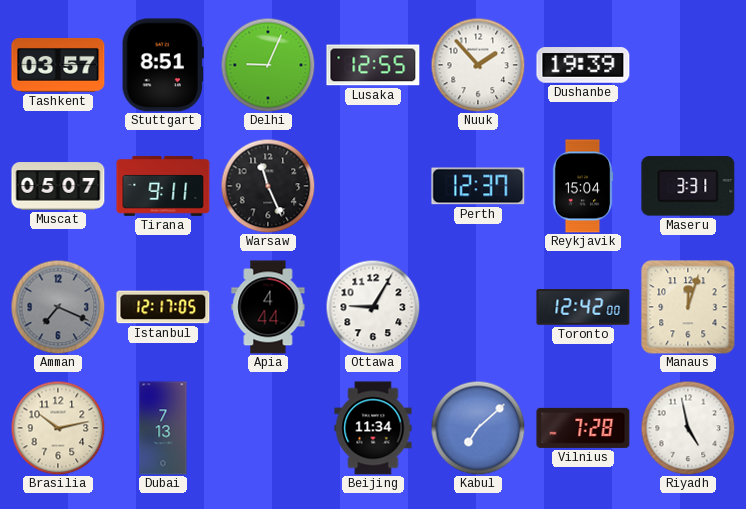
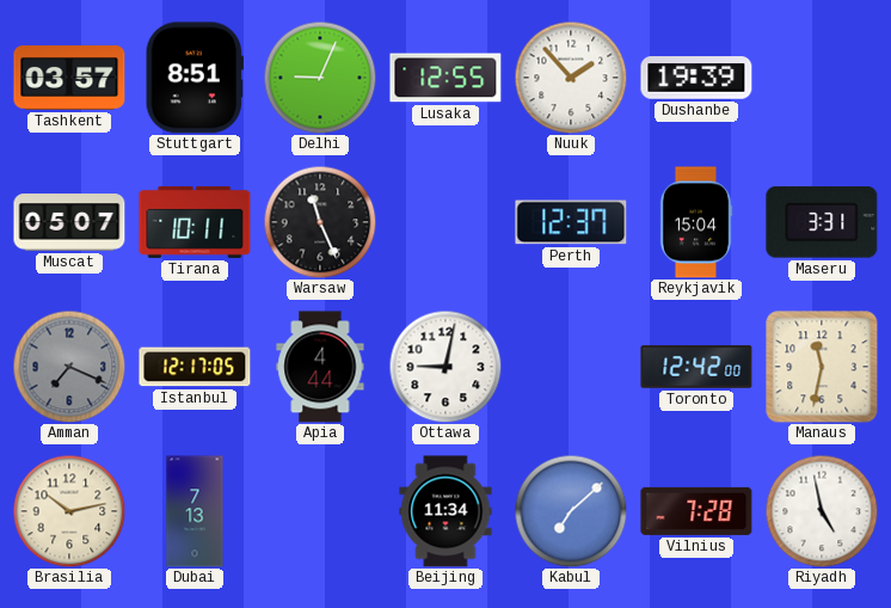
Tirana: 9:11 -> 10:11
Ottawa: 9:05 -> 9:02
Manaus: 12:03 -> 11:32
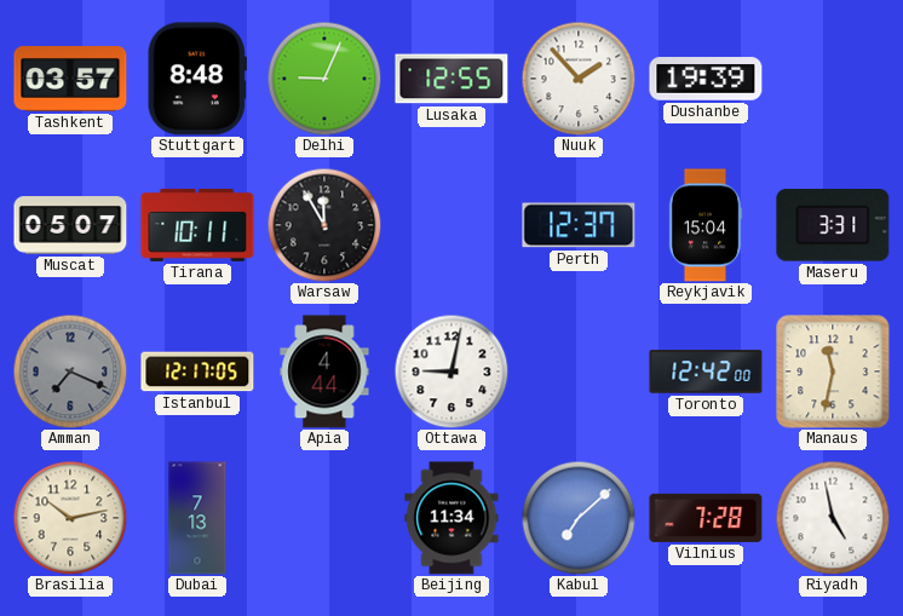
Stuttgart: 8:51 -> 8:48
Warsaw: 11:26 -> 11:55
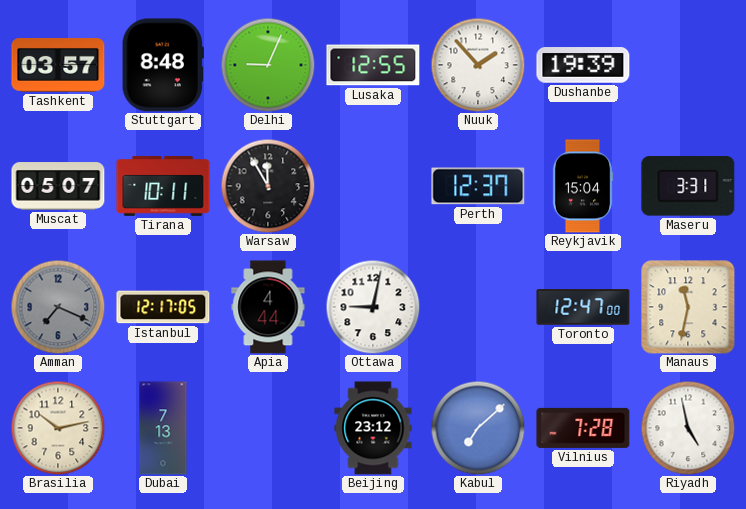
Toronto: 12:42 -> 12:47
Beijing: 11:34 -> 23:12
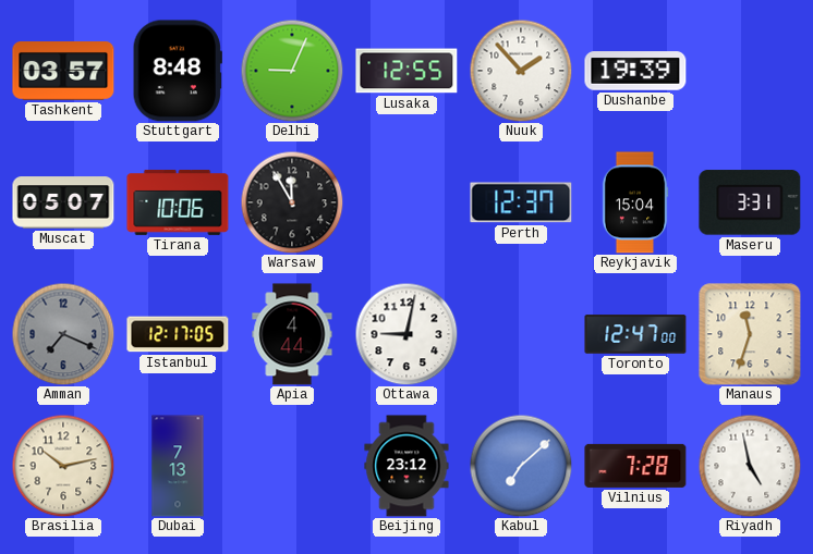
Tirana: 10:11 -> 10:06
Manaus: 11:32 -> 11:33
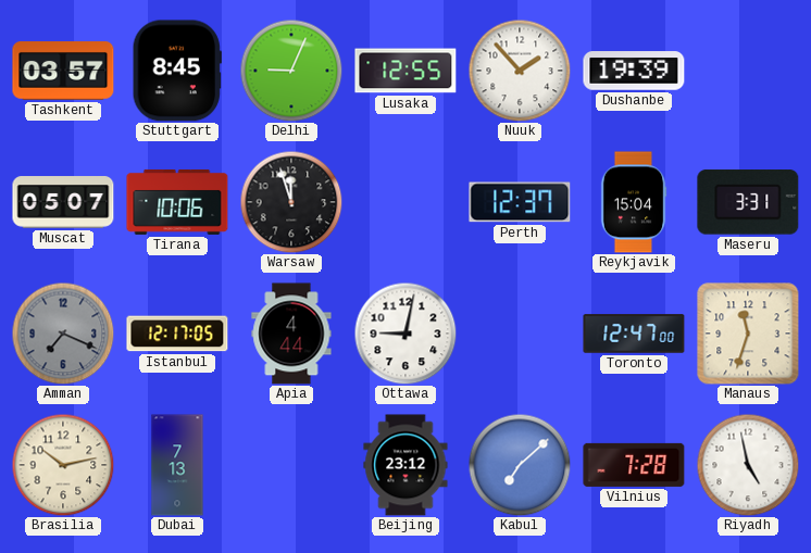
Stuttgart: 8:48 -> 8:45
Warsaw: 11:55 -> 11:57
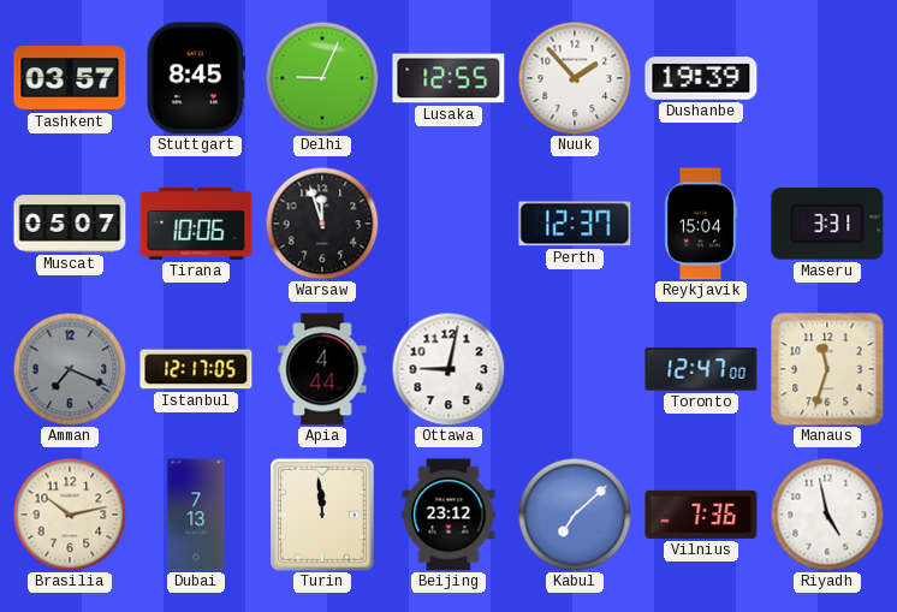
Turin: none -> 11:59
Vilnius: 7:28 -> 7:36
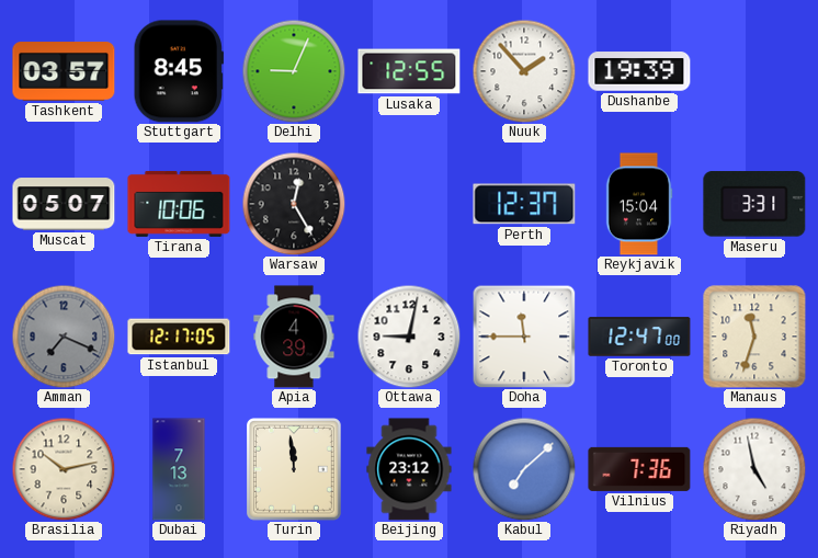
Warsaw: 11:57 -> 12:25
Apia: 4:44 -> 4:39
Doha: none -> 11:45
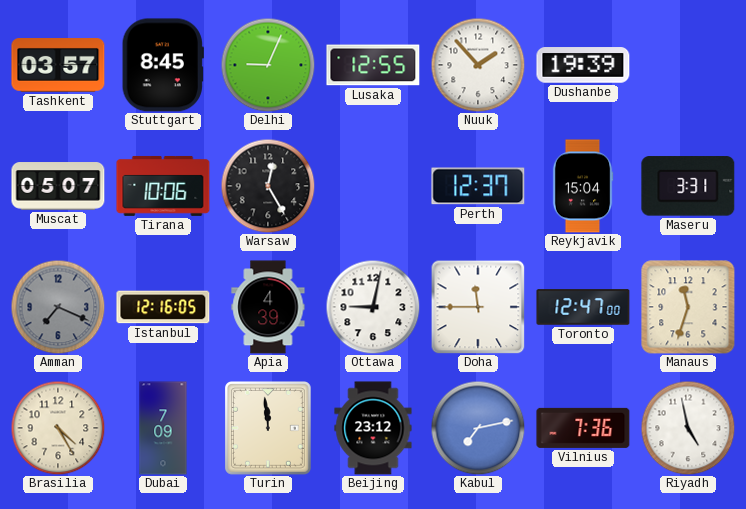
Istanbul: 12:17 -> 12:16
Brasilia: 10:13 -> 4:25
Dubai: 7:13 -> 7:09
Kabul: 7:08 -> 7:13
